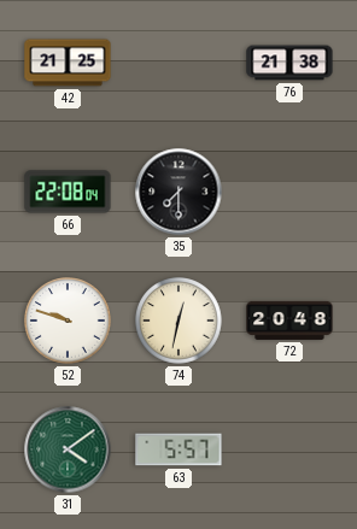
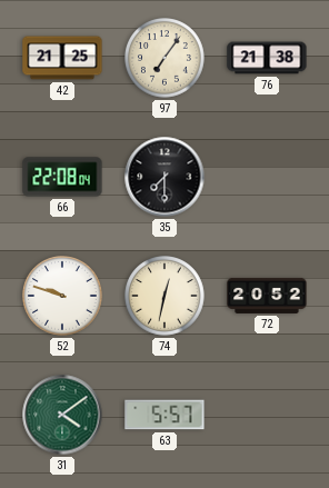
97: none -> 7:06
72: 20:48 -> 20:52
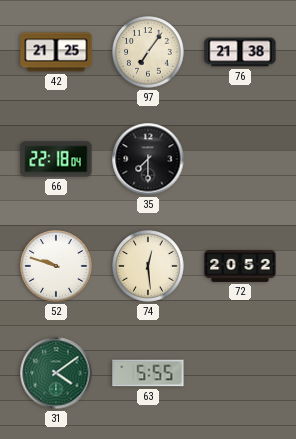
66: 22:08 -> 22:18
74: 12:32 -> 12:29
63: 5:57 -> 5:55
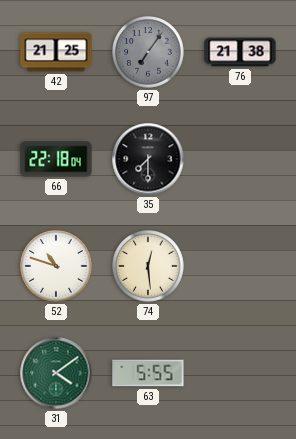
97 dial: cream -> grey
52: 9:48 -> 10:48
72: 20:52 -> none
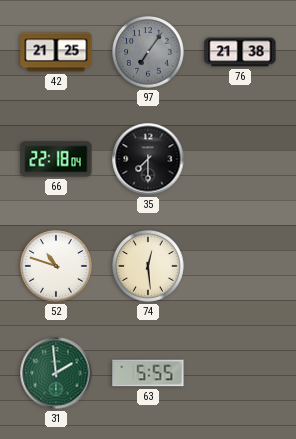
31: 4:09 -> 1:59
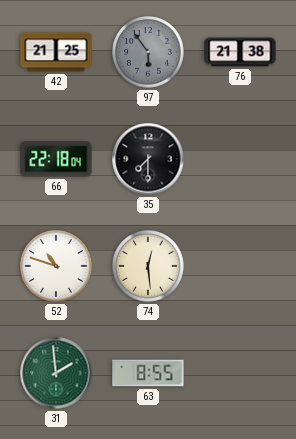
97: 7:06 -> 5:54
63: 5:55 -> 8:55
